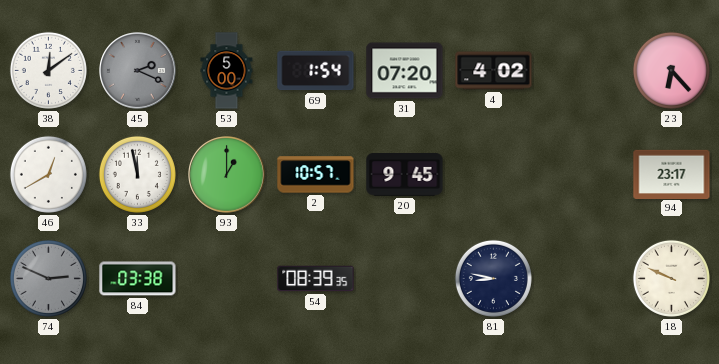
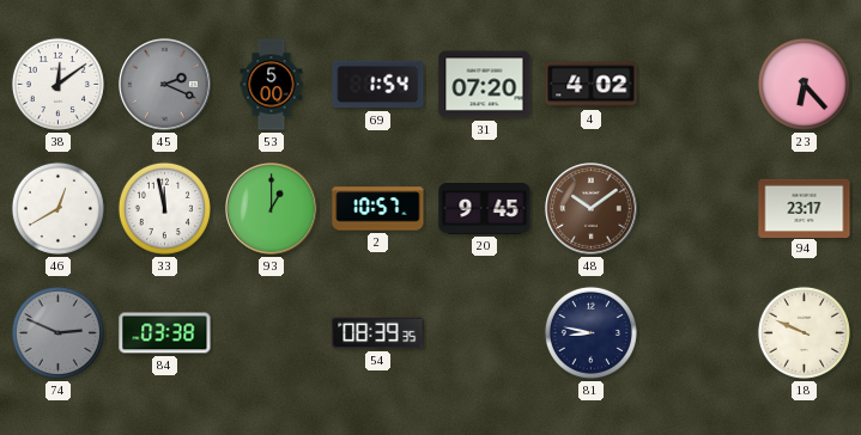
48: none -> 10:09
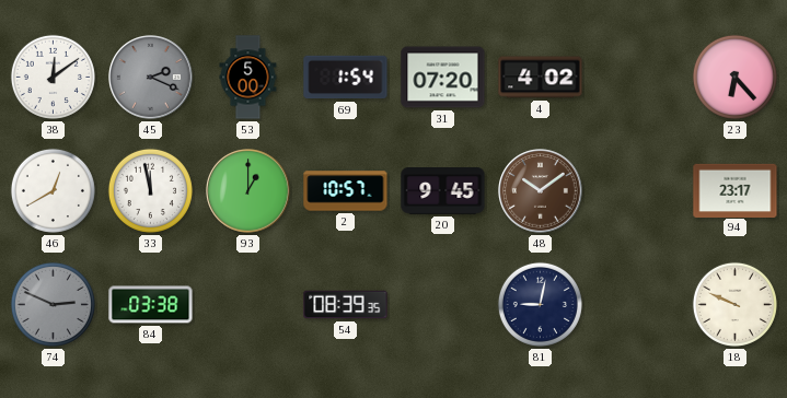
81: 8:47 -> 9:02
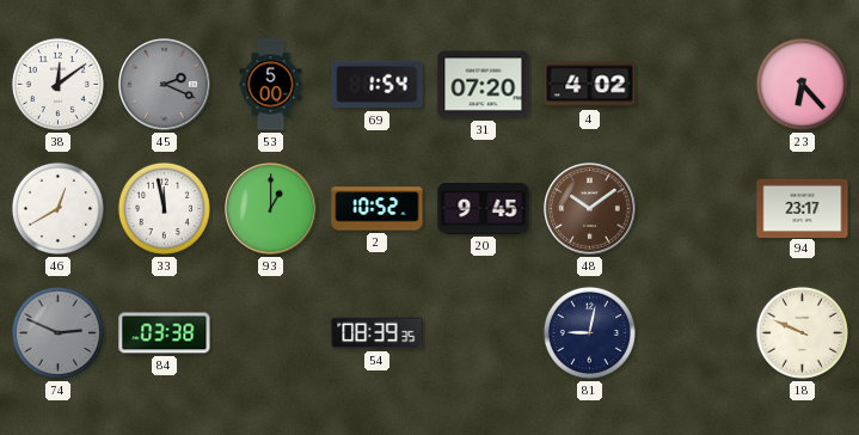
2: 10:57 -> 10:52
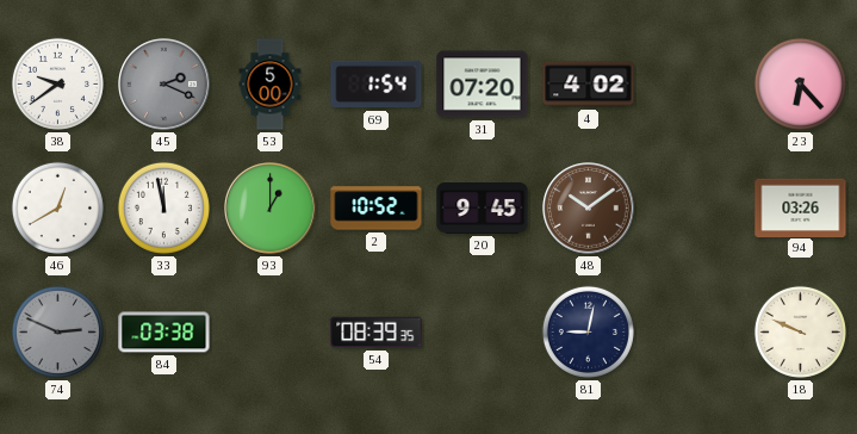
38: 12:09 -> 9:39
94: 23:17 -> 03:26
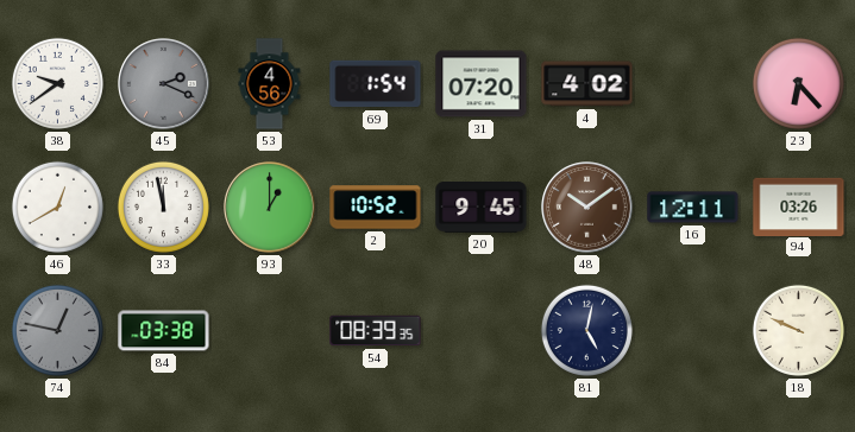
53: 5:00 -> 4:56
16: none -> 12:11
74: 2:49 -> 12:47
81: 9:02 -> 5:02
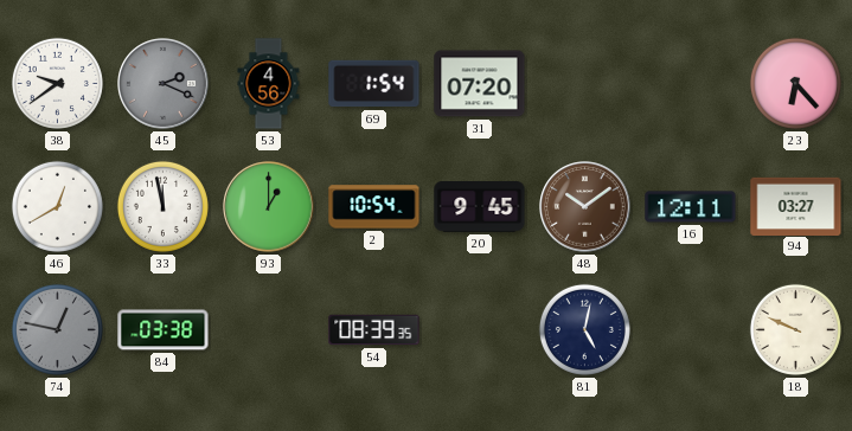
4: 4:02 -> none
2: 10:52 -> 10:54
94: 03:26 -> 03:27
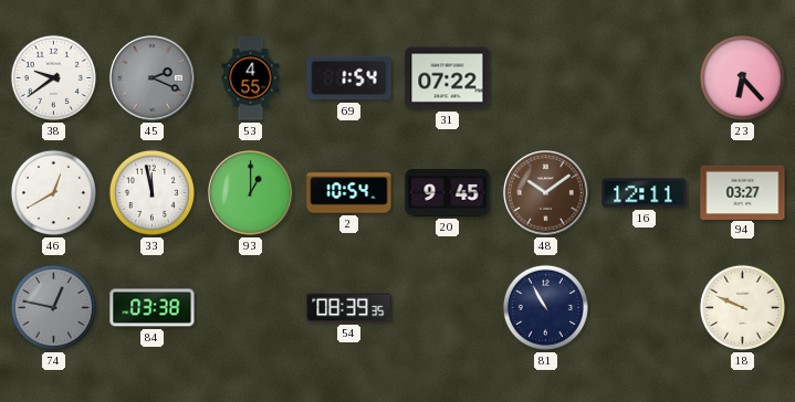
53: 4:56 -> 4:55
31: 07:20 -> 07:22
81: 5:02 -> 10:55
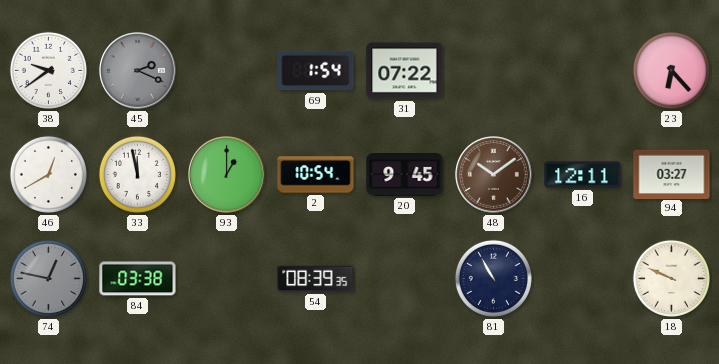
53: 4:55 -> none
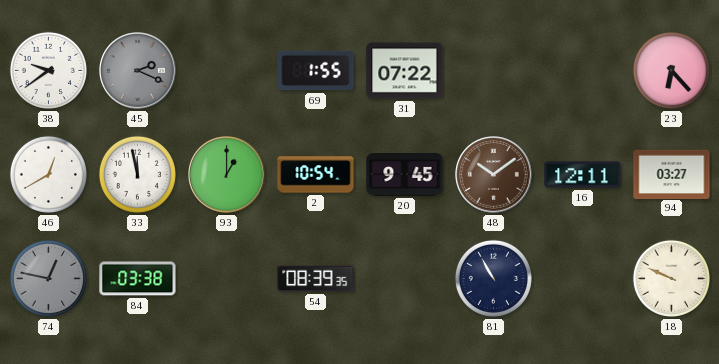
69: 1:54 -> 1:55
